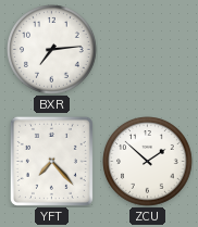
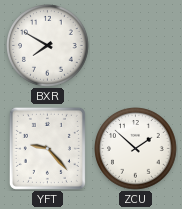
BXR: 7:14 -> 7:50
YFT: 7:23 -> 9:23
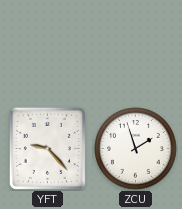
BXR: 7:50 -> none
ZCU: 1:52 -> 1:57
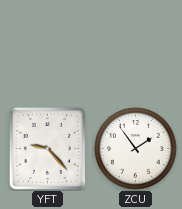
ZCU: 1:57 -> 1:54
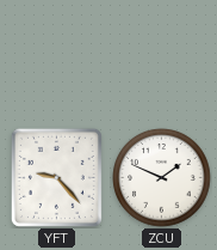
ZCU: 1:54 -> 1:49
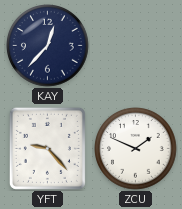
KAY: none -> 12:37
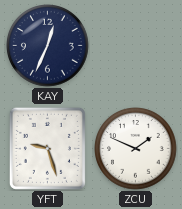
KAY: 12:37 -> 12:34
YFT: 9:23 -> 9:27
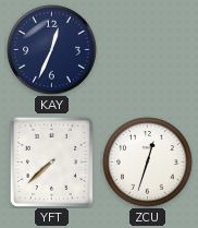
YFT: 9:27 -> 7:38
ZCU: 1:49 -> 12:33
